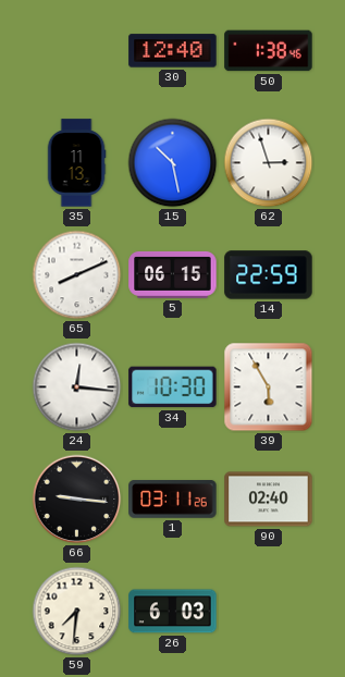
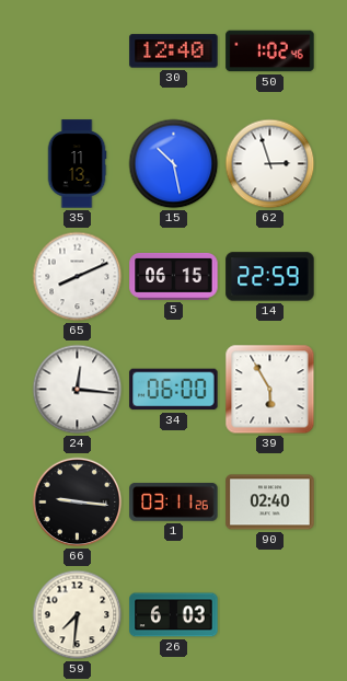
50: 1:38 -> 1:02
34: 10:30 -> 06:00
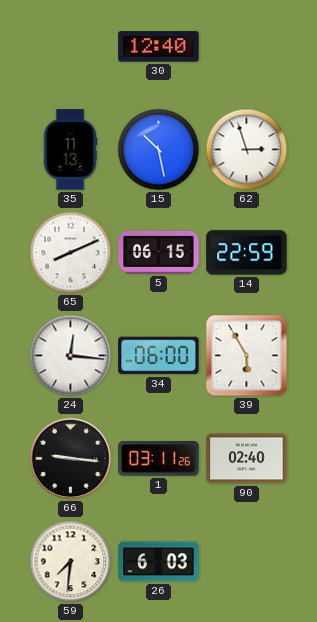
50: 1:02 -> none
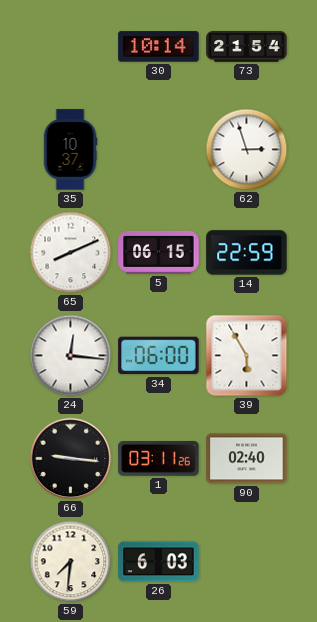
30: 12:40 -> 10:14
73: none -> 21:54
35: 11:13 -> 10:37
15: 10:28 -> none
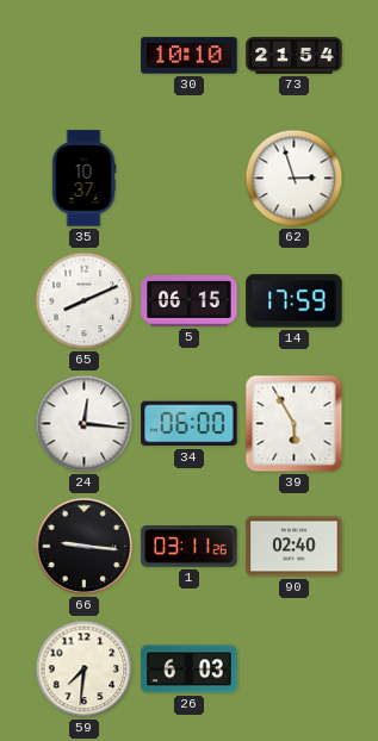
30: 10:14 -> 10:10
14: 22:59 -> 17:59
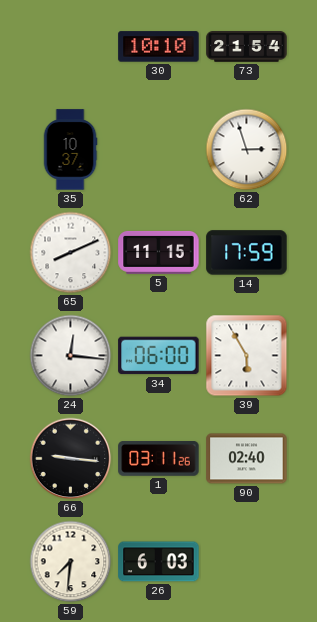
5: 06:15 -> 11:15
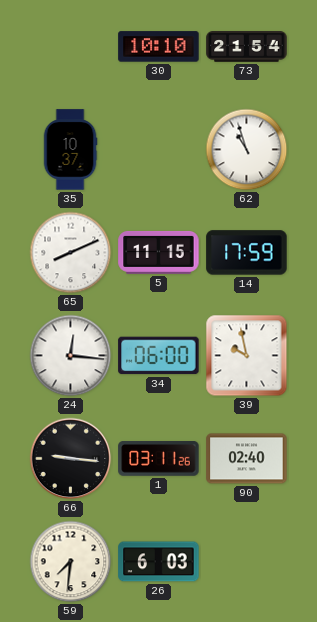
62: 2:57 -> 10:57
39: 5:55 -> 9:58
